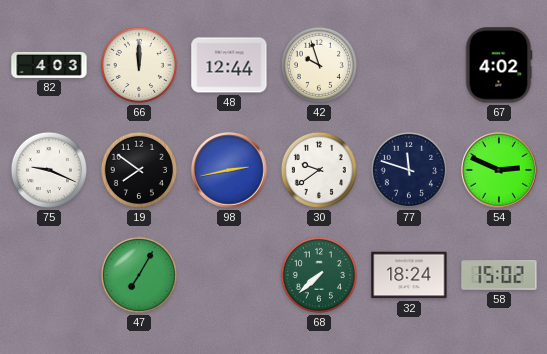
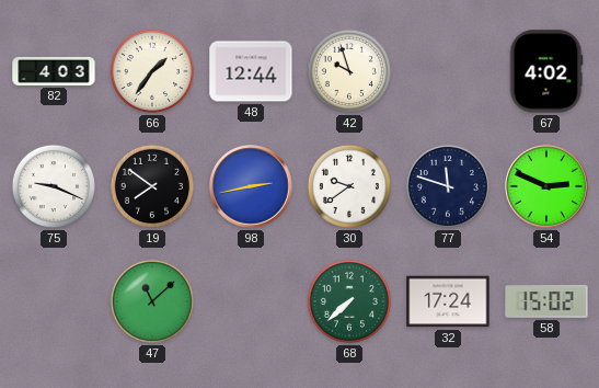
66: 12:00 -> 1:36
47: 7:05 -> 11:08
32: 18:24 -> 17:24
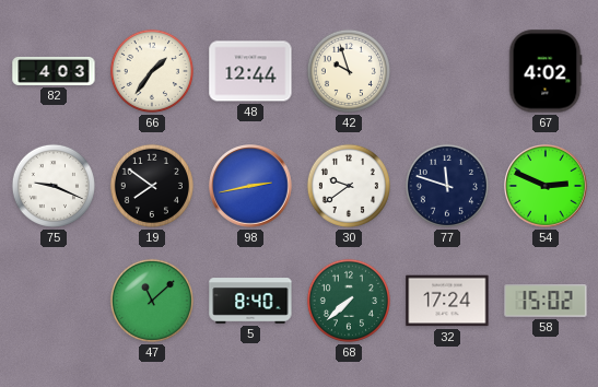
5: none -> 8:40
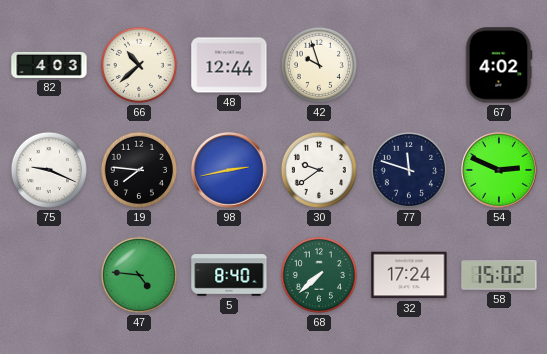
66: 1:36 -> 10:38
19: 7:51 -> 7:46
47: 11:08 -> 4:46
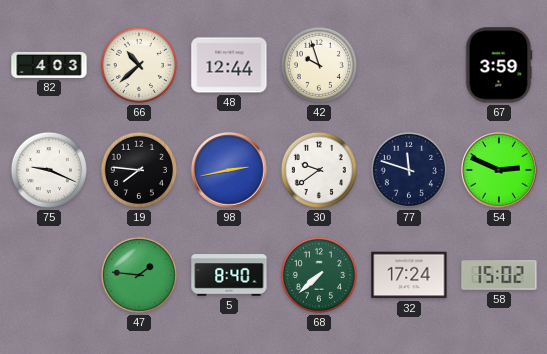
67: 4:02 -> 3:59
47: 4:46 -> 1:46
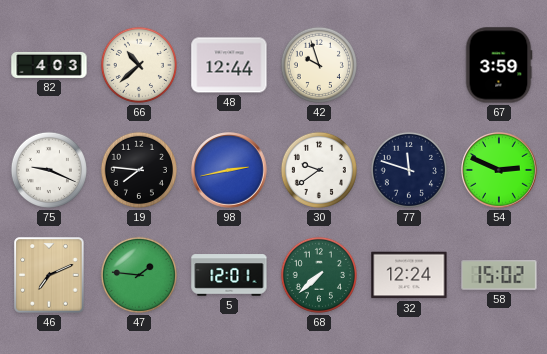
46: none -> 7:11
5: 8:40 -> 12:01
32: 17:24 -> 12:24
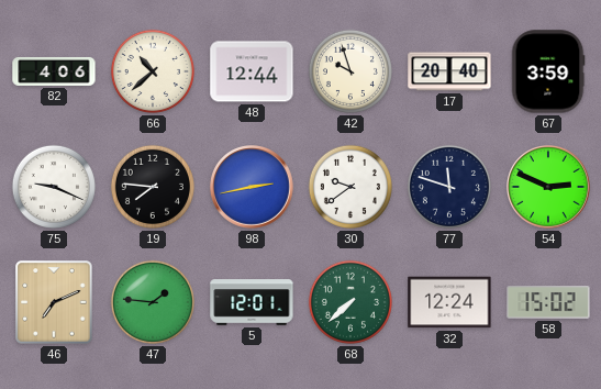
82: 4:03 -> 4:06
17: none -> 20:40
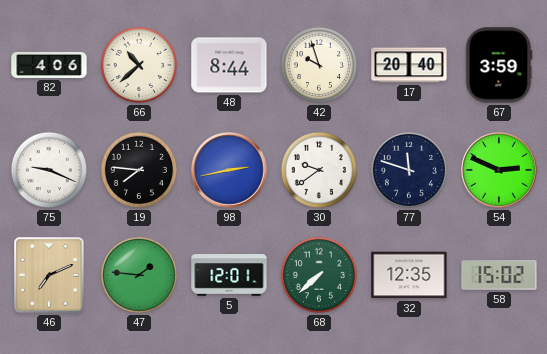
48: 12:44 -> 8:44
32: 12:24 -> 12:35
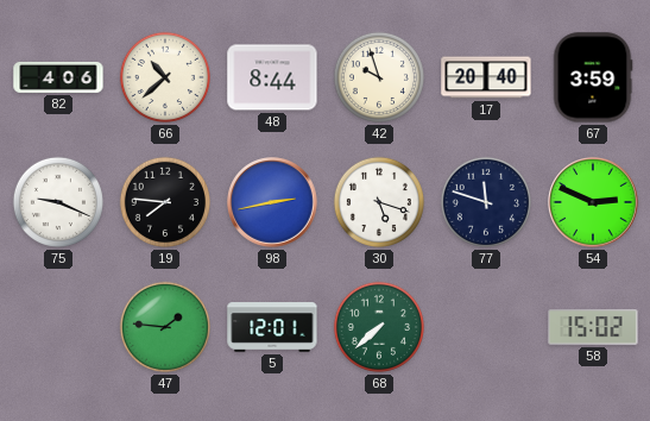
30: 9:39 -> 5:18
46: 7:11 -> none
32: 12:35 -> none
